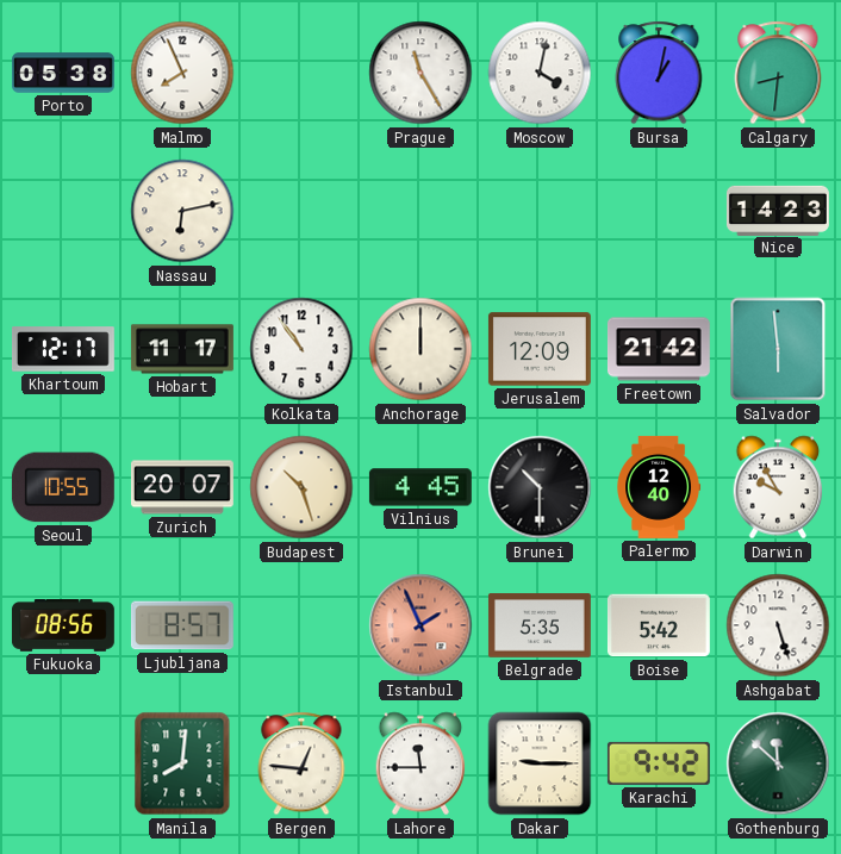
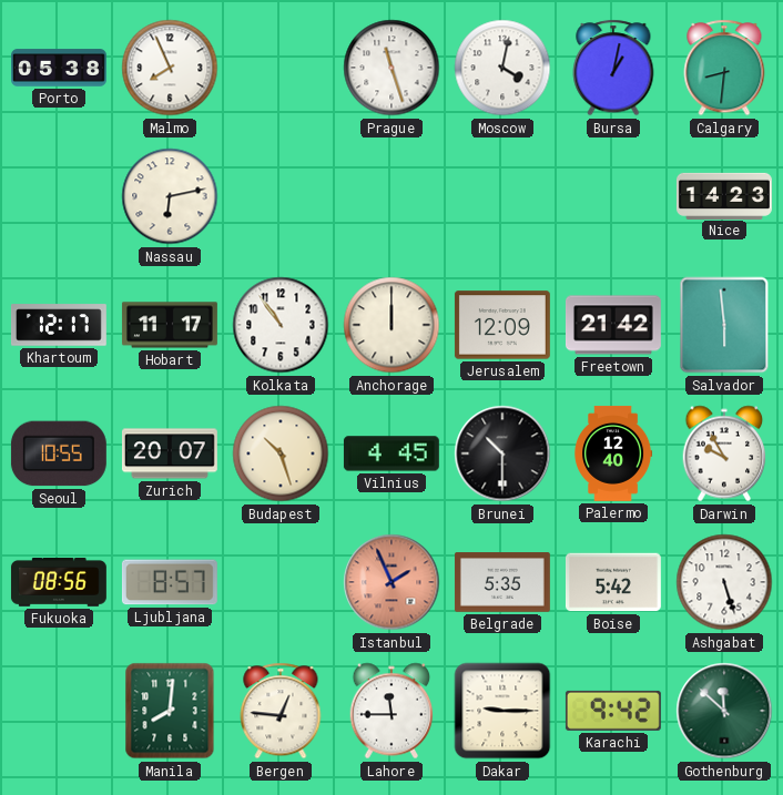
Prague: 11:25 -> 11:27
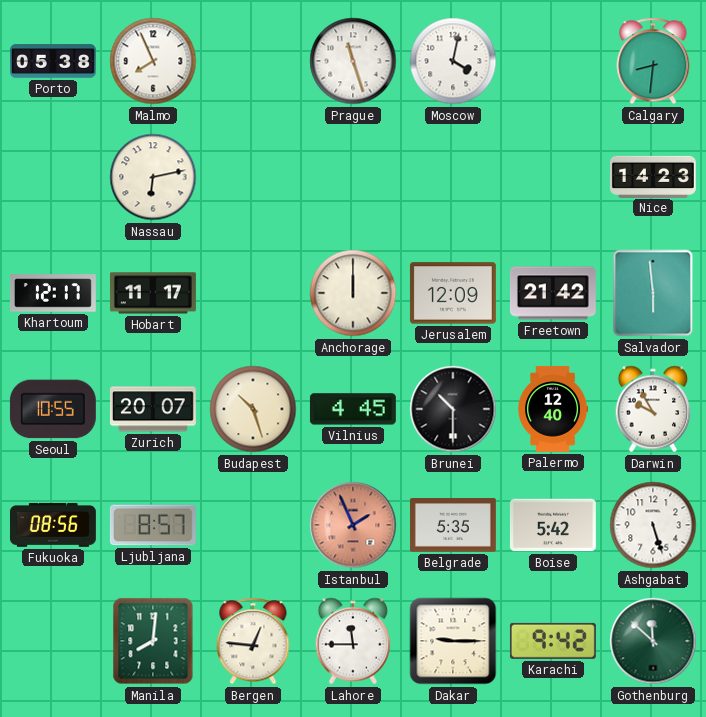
Bursa: 1:02 -> none
Kolkata: 10:54 -> none
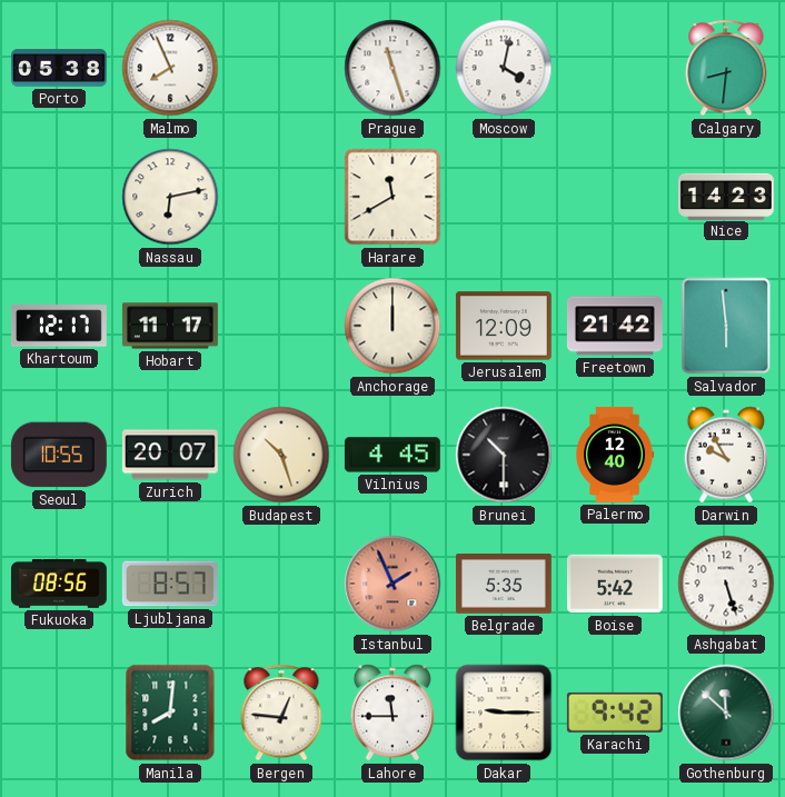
Harare: none -> 11:40
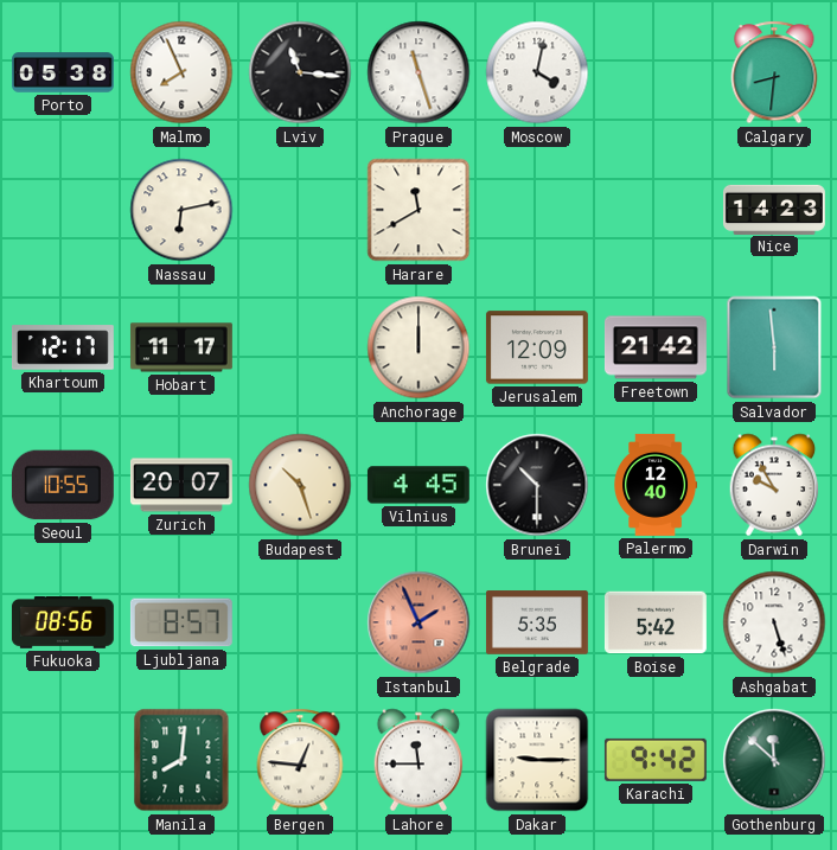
Lviv: none -> 11:16
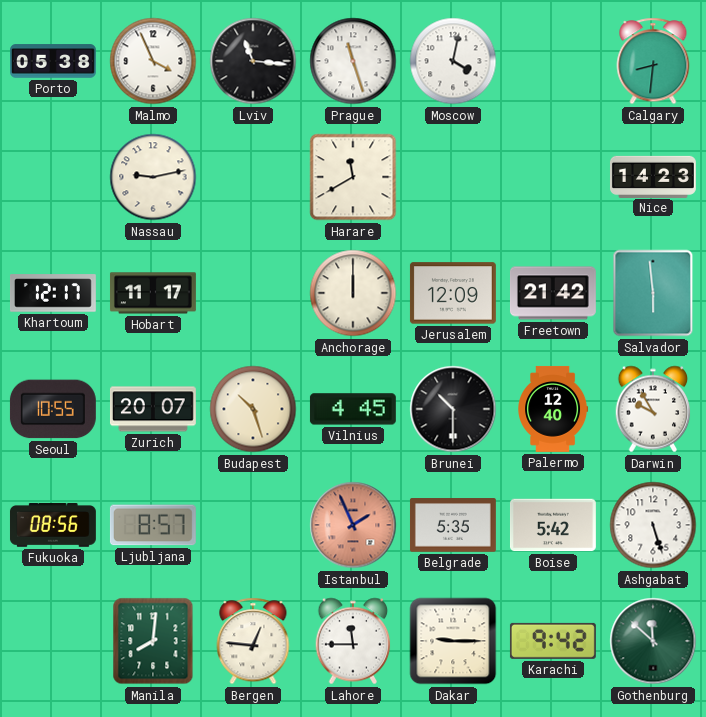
Malmo: 7:56 -> 3:56
Nassau: 6:13 -> 9:13
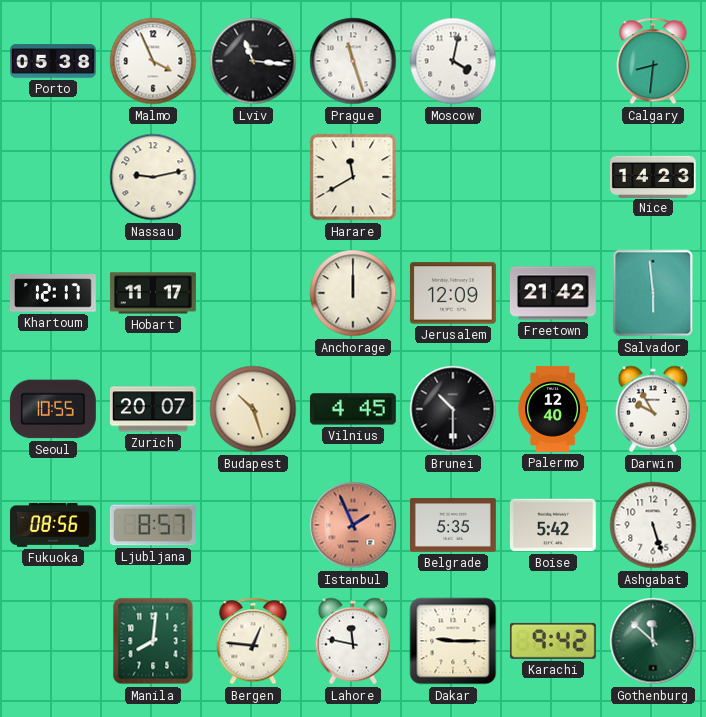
Lahore: 11:45 -> 11:47
